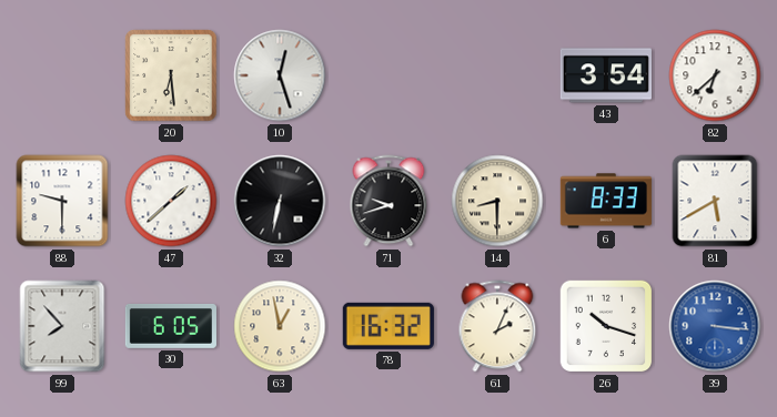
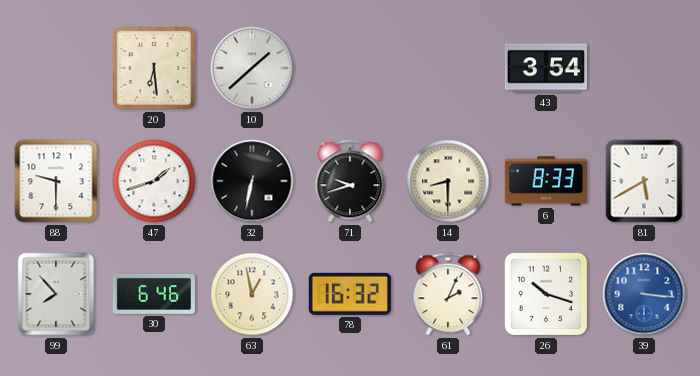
10: 12:27 -> 1:38
82: 6:38 -> none
47: 1:38 -> 1:42
30: 6:05 -> 6:46
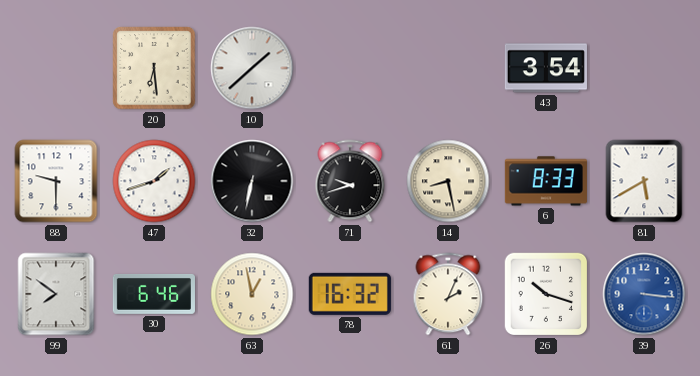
14: 8:30 -> 8:28
99: 7:53 -> 7:51
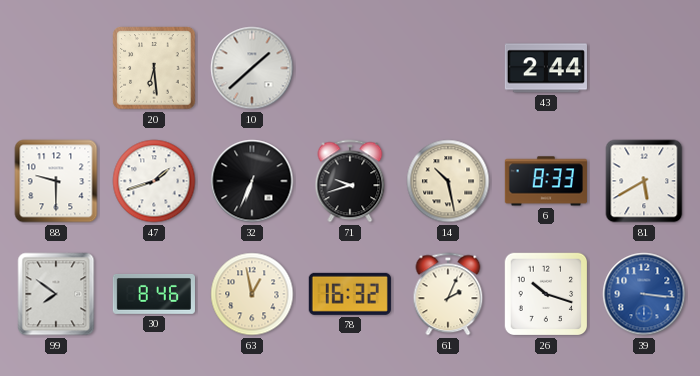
43: 3:54 -> 2:44
32: 6:32 -> 6:34
14: 8:28 -> 10:28
30: 6:46 -> 8:46
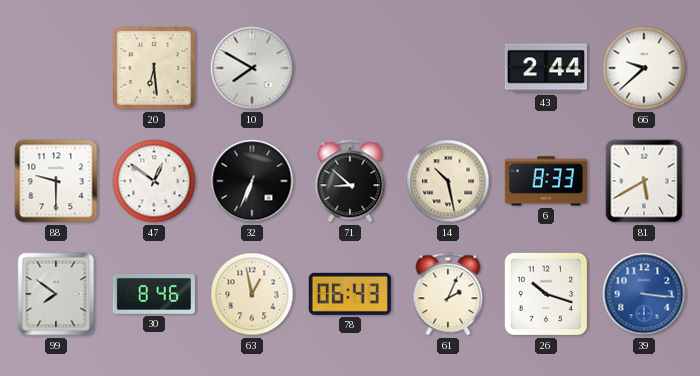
10: 1:38 -> 7:50
66: none -> 9:38
47: 1:42 -> 12:51
71: 9:42 -> 8:52
78: 16:32 -> 06:43
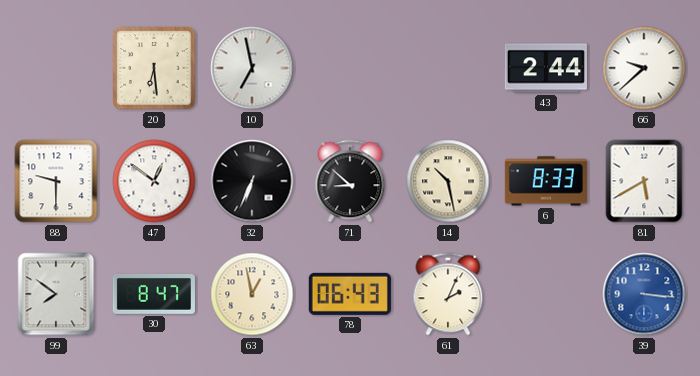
10: 7:50 -> 6:58
30: 8:46 -> 8:47
26: 10:18 -> none
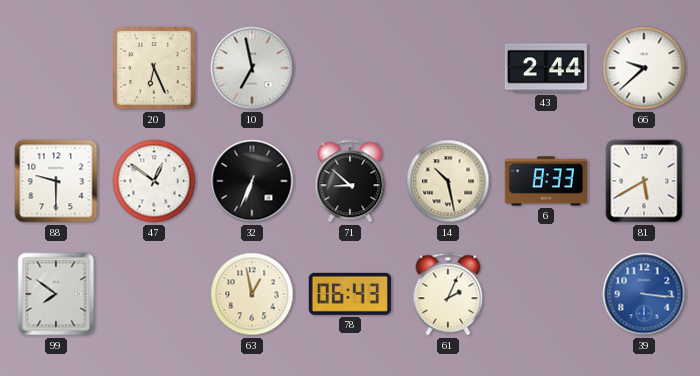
20: 6:29 -> 6:26
30: 8:47 -> none
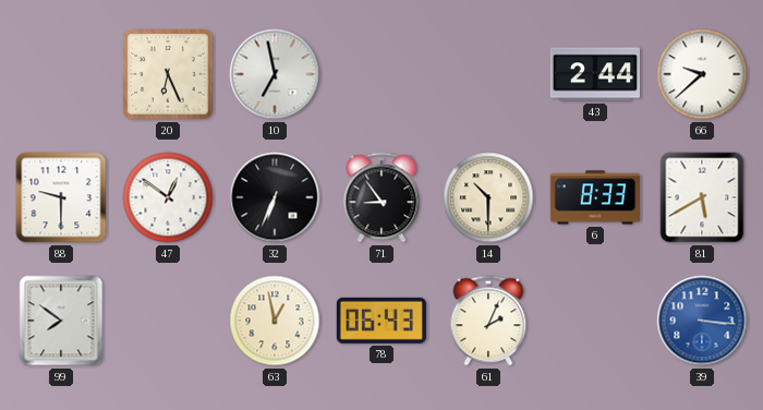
71: 8:52 -> 8:54
14: 10:28 -> 10:30
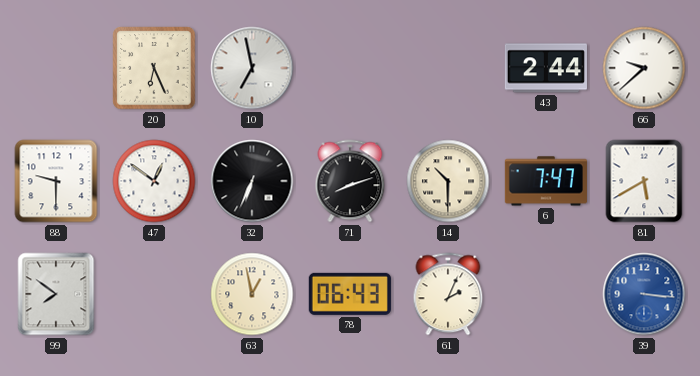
71: 8:54 -> 8:12
6: 8:33 -> 7:47
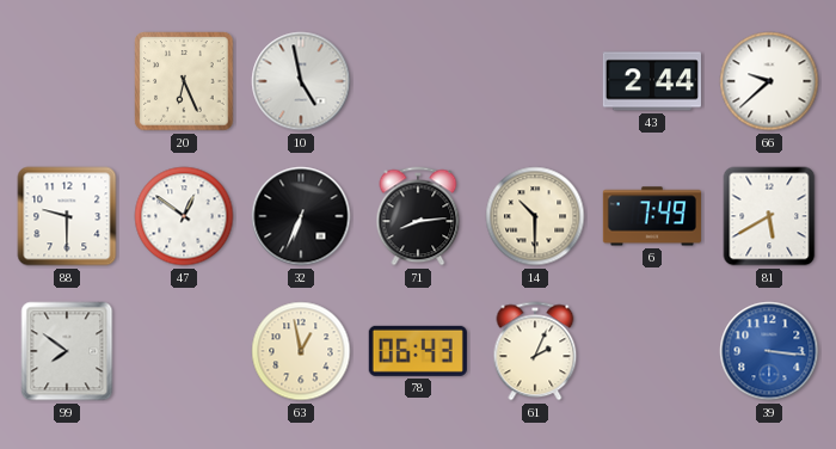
10: 6:58 -> 4:58
71: 8:12 -> 8:14
6: 7:47 -> 7:49
